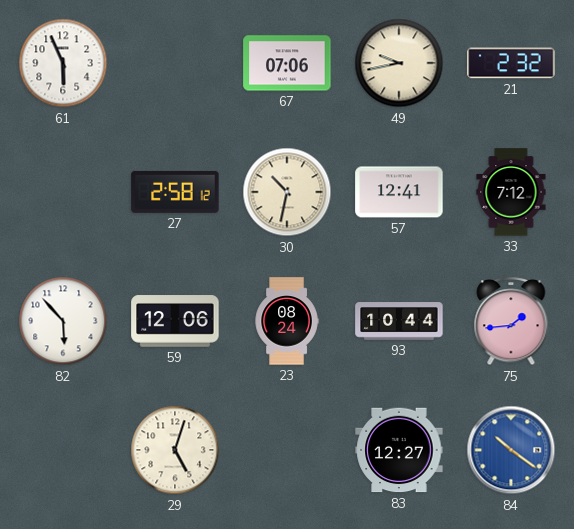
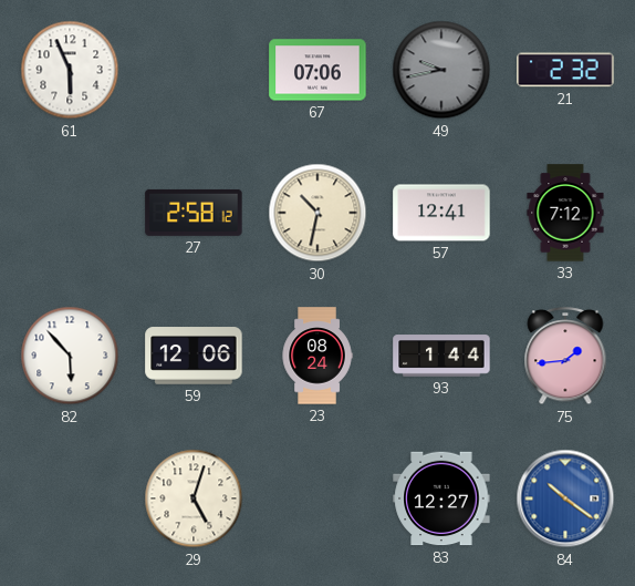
49 dial: cream -> grey
93: 10:44 -> 1:44
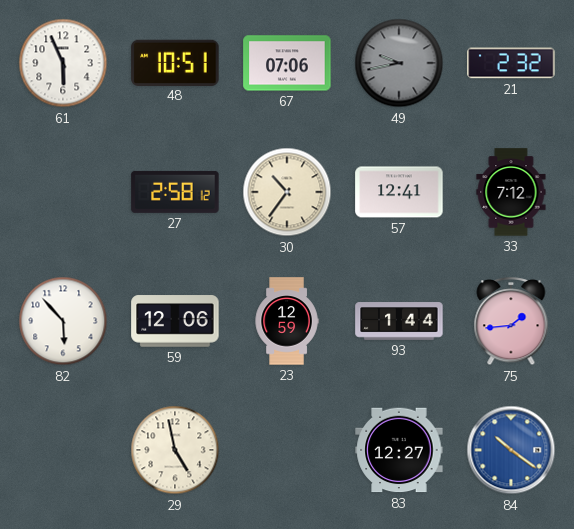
48: none -> 10:51
30: 10:32 -> 10:36
23: 08:24 -> 12:59
29: 5:03 -> 4:58
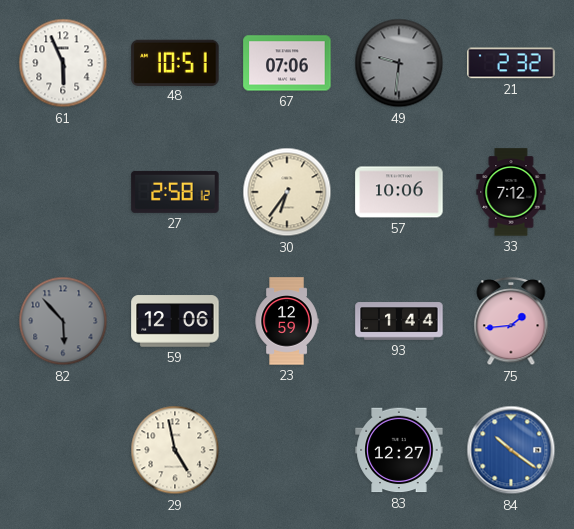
49: 9:43 -> 9:31
30: 10:36 -> 6:36
57: 12:41 -> 10:06
82 dial: white -> grey
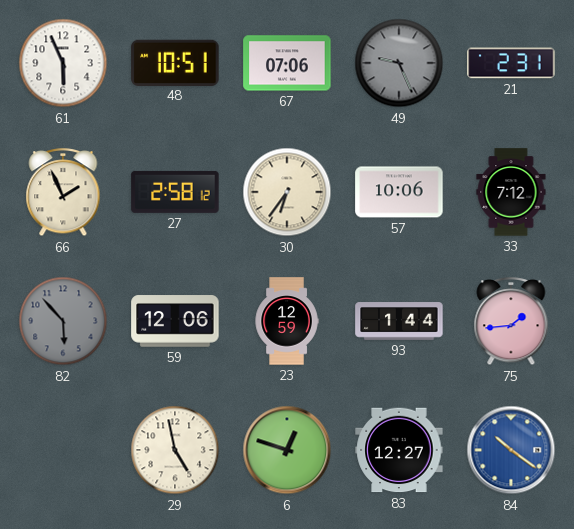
49: 9:31 -> 9:26
21: 2:32 -> 2:31
66: none -> 1:56
6: none -> 12:48
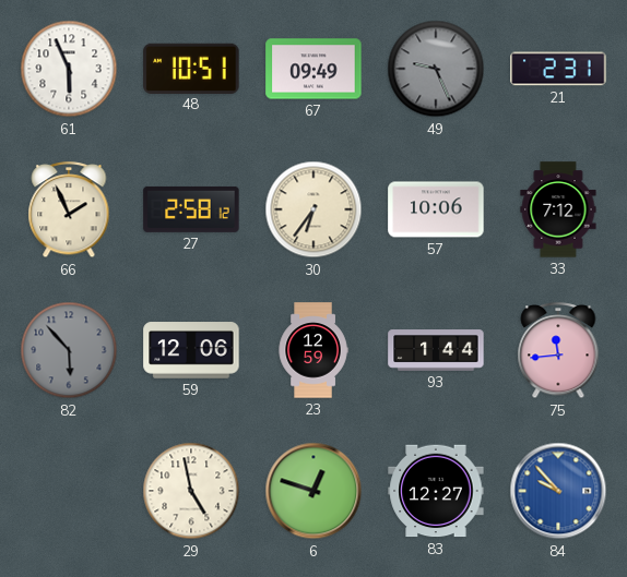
67: 07:06 -> 09:49
75: 1:44 -> 11:44
84: 10:21 -> 9:53
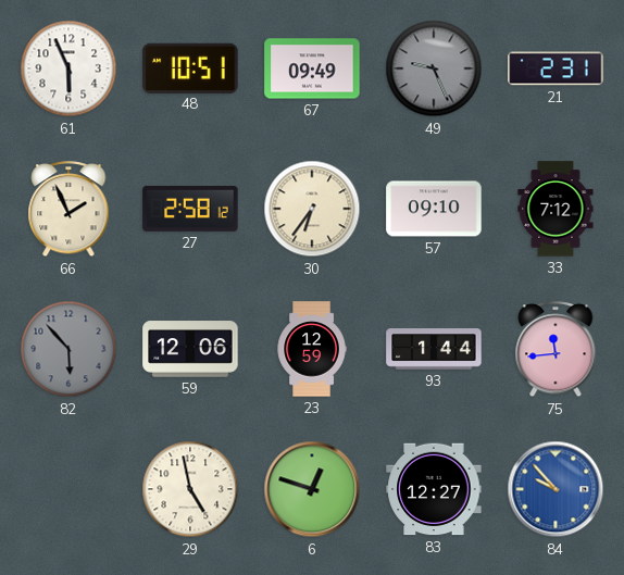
57: 10:06 -> 09:10
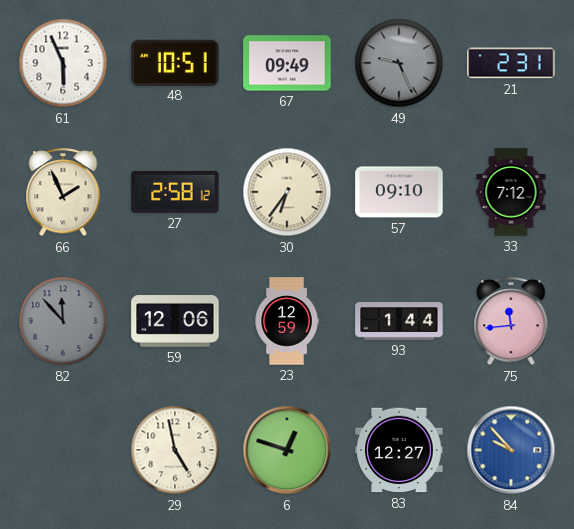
82: 5:53 -> 11:53
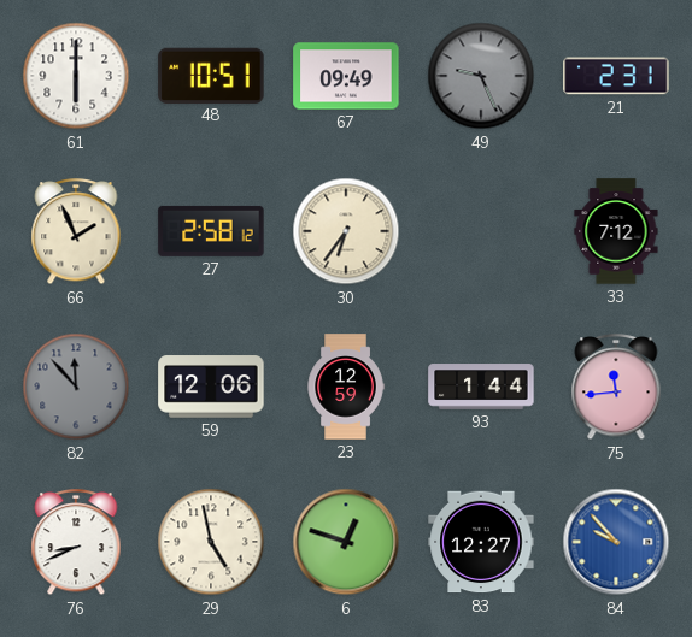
61: 5:56 -> 6:00
57: 09:10 -> none
76: none -> 8:41
